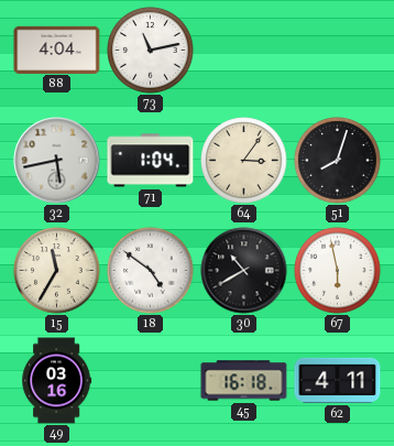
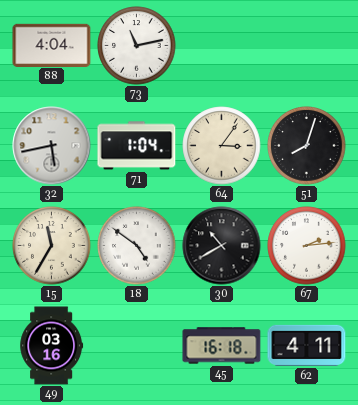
67: 5:58 -> 2:14
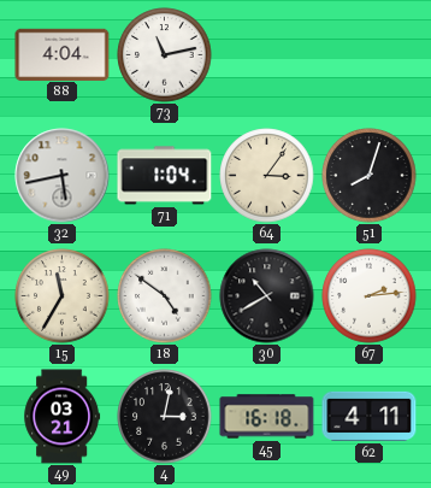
49: 03:16 -> 03:21
4: none -> 3:02
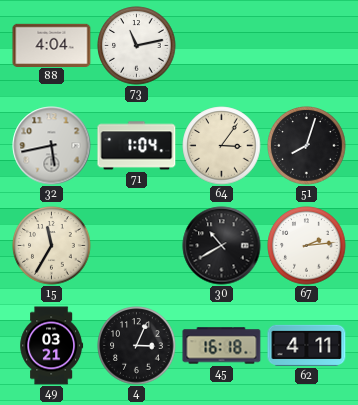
18: 4:51 -> none
4: 3:02 -> 3:04
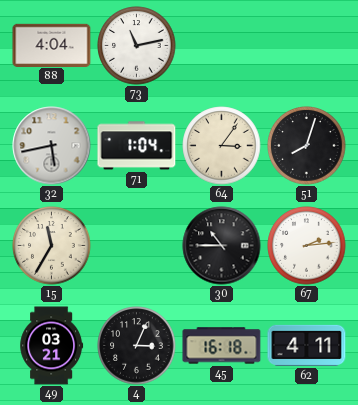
30: 10:40 -> 10:45
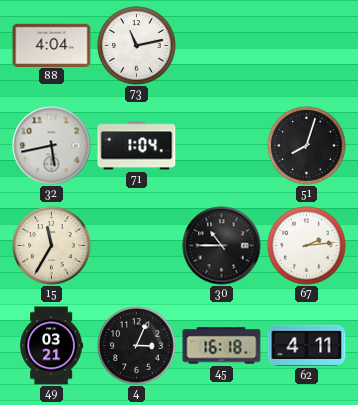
64: 3:06 -> none
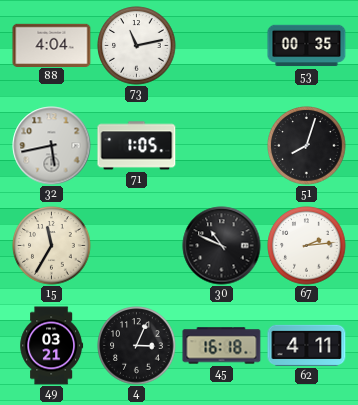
53: none -> 00:35
71: 1:04 -> 1:05
30: 10:45 -> 10:49
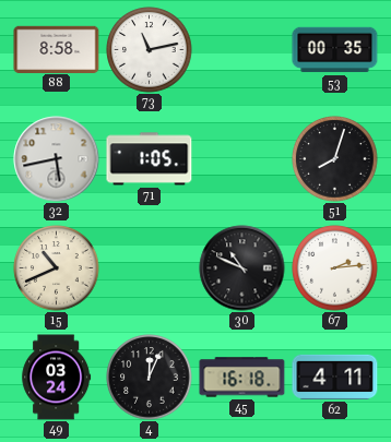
88: 4:04 -> 8:58
15: 11:35 -> 10:41
49: 03:21 -> 03:24
4: 3:04 -> 12:04
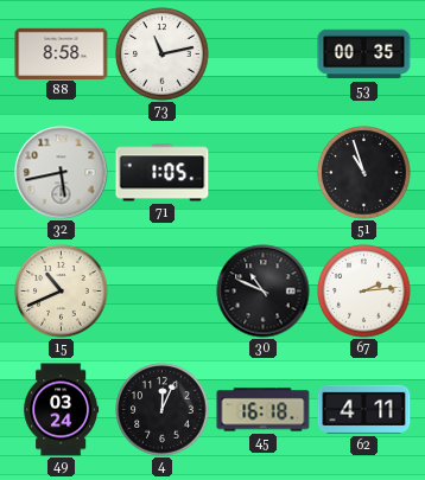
51: 8:03 -> 10:57
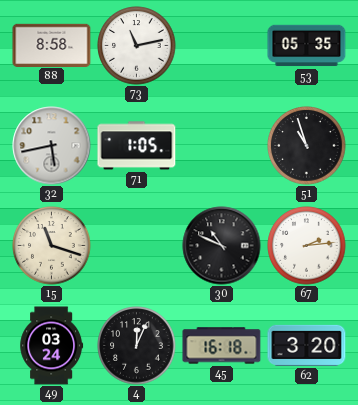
53: 00:35 -> 05:35
15: 10:41 -> 11:18
62: 4:11 -> 3:20
